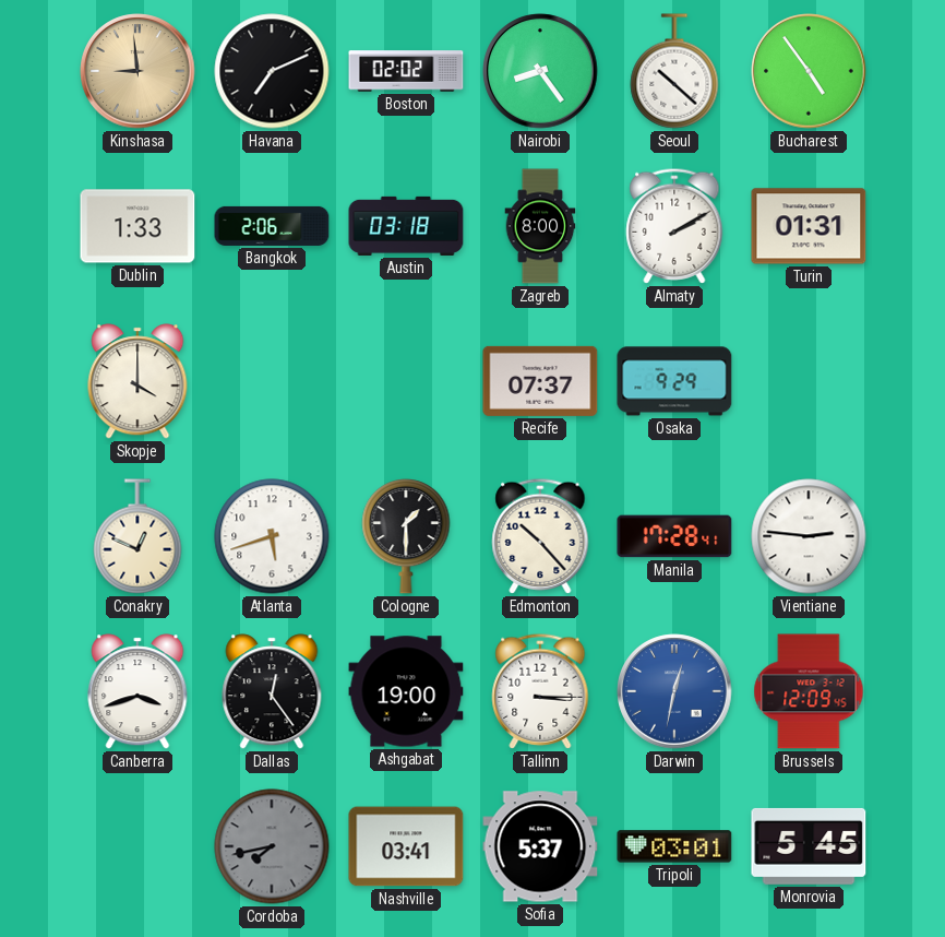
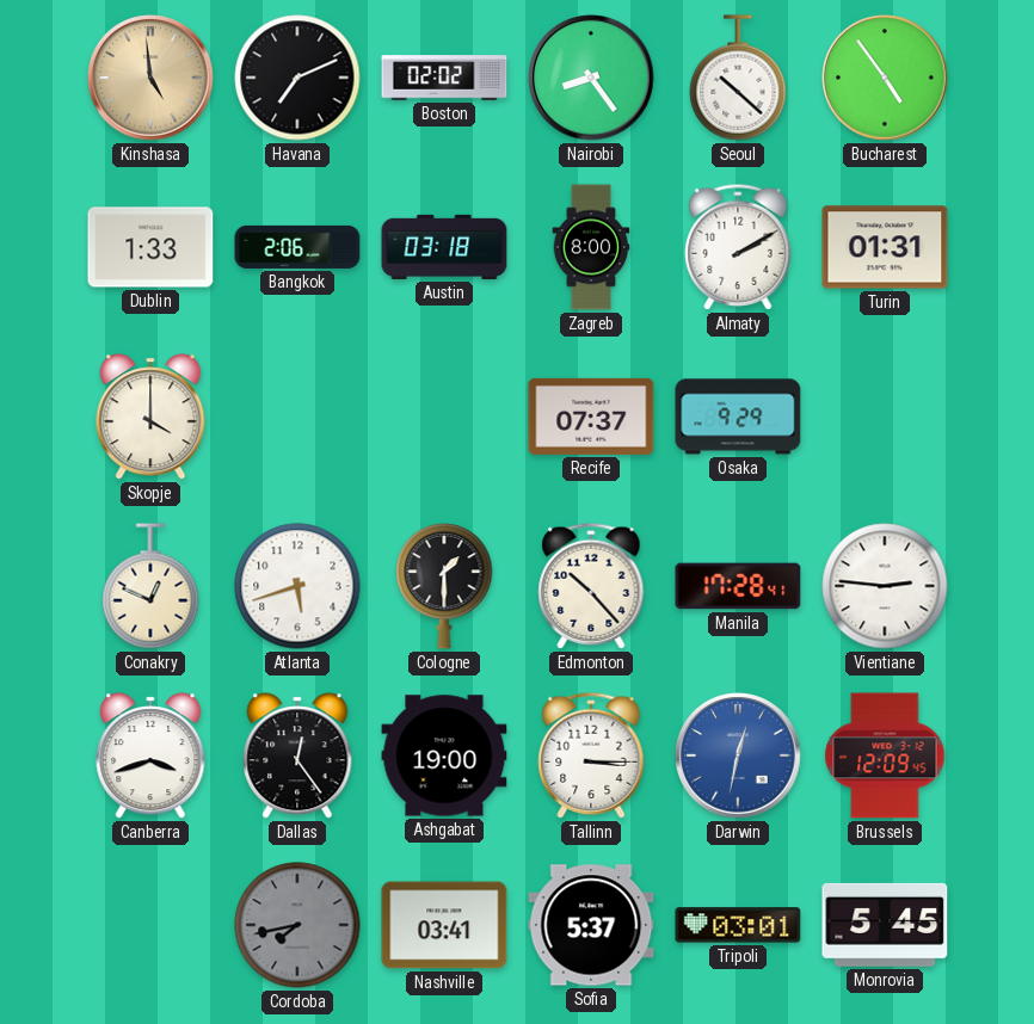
Kinshasa: 8:59 -> 4:59
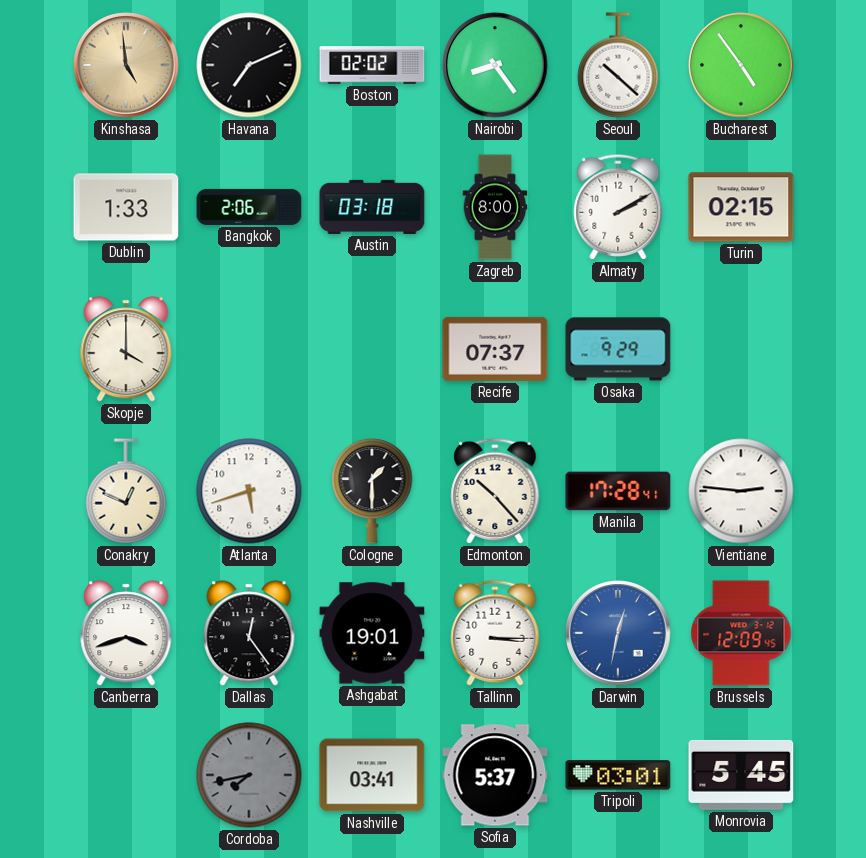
Turin: 01:31 -> 02:15
Ashgabat: 19:00 -> 19:01
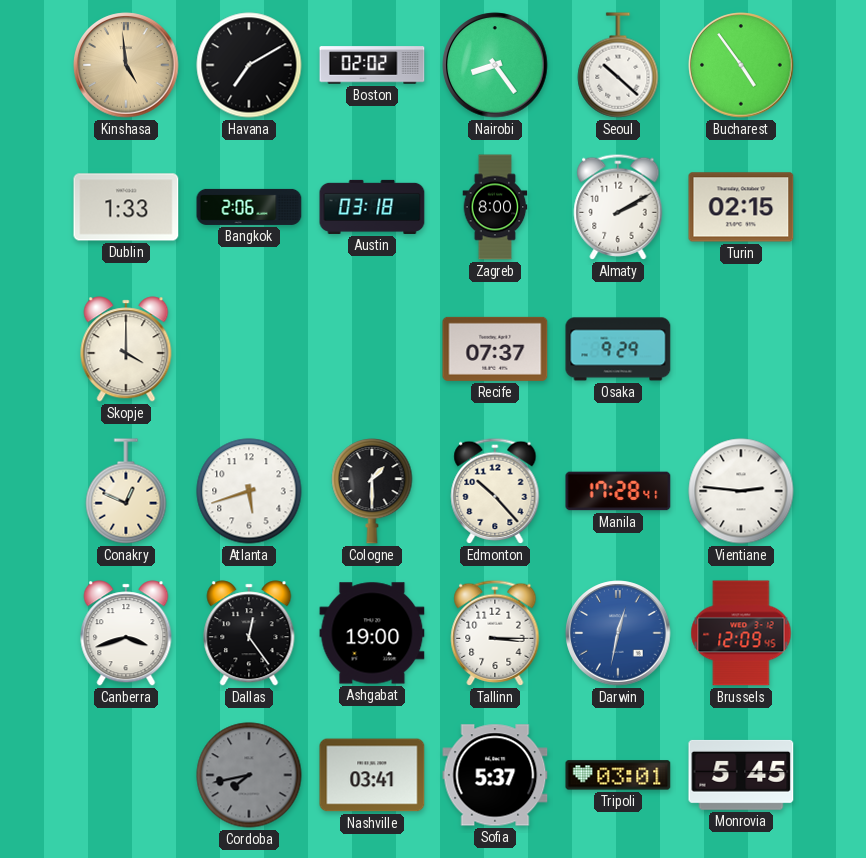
Havana: 7:11 -> 7:10
Ashgabat: 19:01 -> 19:00
